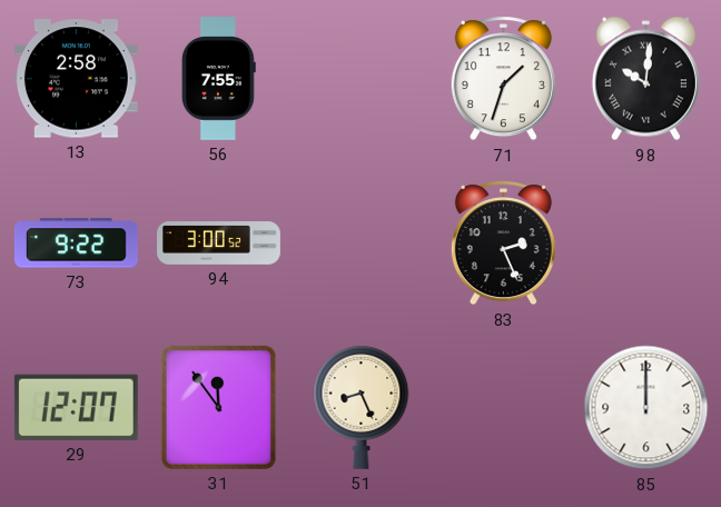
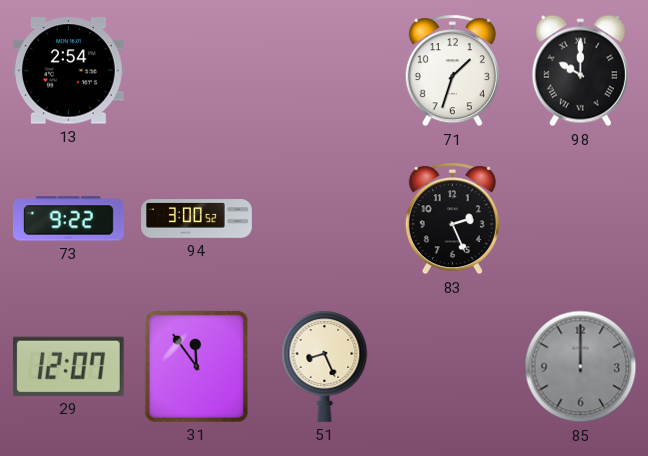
13: 2:58 -> 2:54
56: 7:55 -> none
98: 10:01 -> 10:00
85 dial: white -> grey
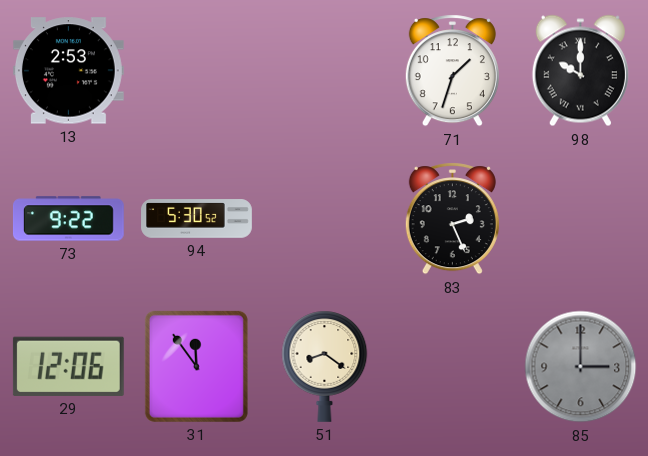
13: 2:54 -> 2:53
94: 3:00 -> 5:30
29: 12:07 -> 12:06
51: 8:26 -> 8:21
85: 12:00 -> 3:00
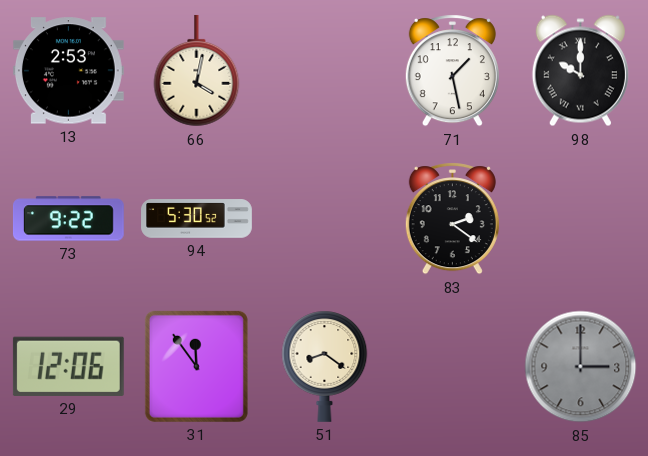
66: none -> 4:02
71: 1:33 -> 1:28
83: 2:26 -> 2:21
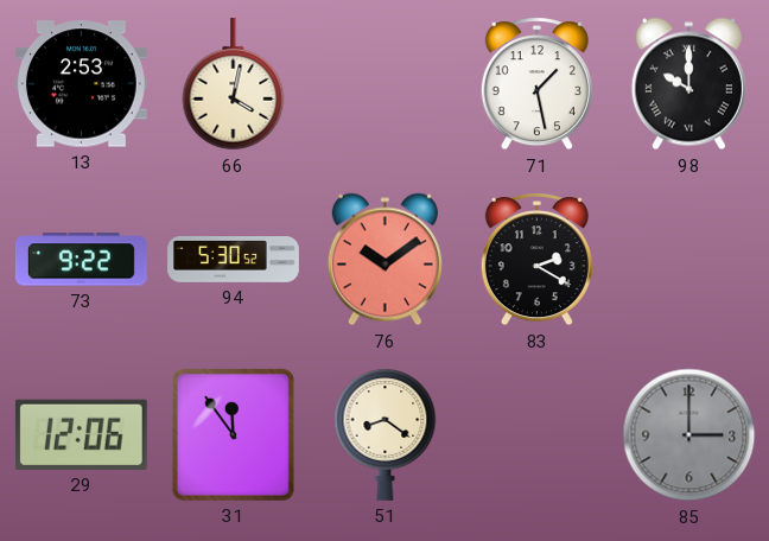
76: none -> 10:09
83: 2:21 -> 2:20
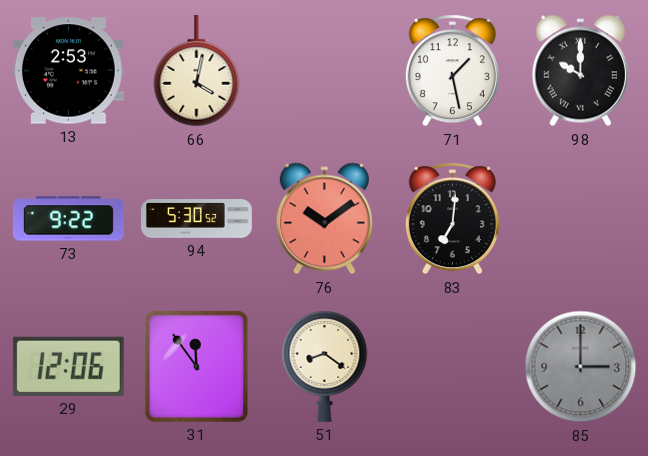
83: 2:20 -> 7:01
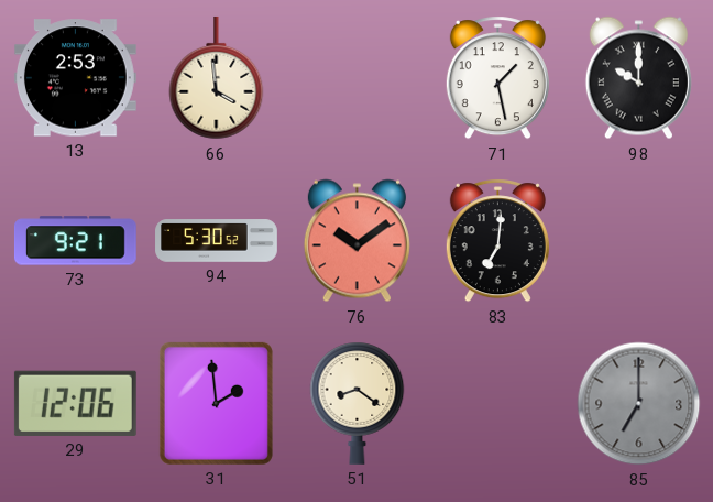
66: 4:02 -> 3:59
73: 9:22 -> 9:21
31: 11:54 -> 1:59
85: 3:00 -> 7:00
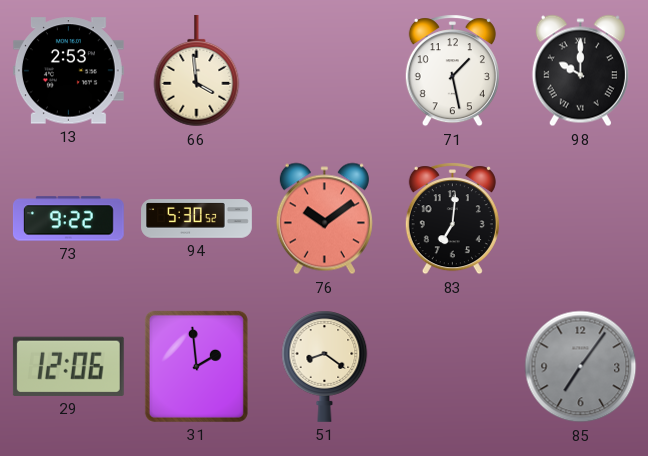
73: 9:21 -> 9:22
85: 7:00 -> 7:06
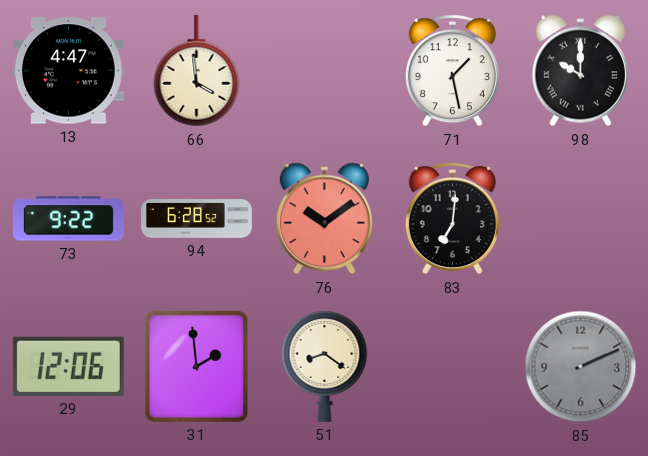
13: 2:53 -> 4:47
94: 5:30 -> 6:28
85: 7:06 -> 2:11
